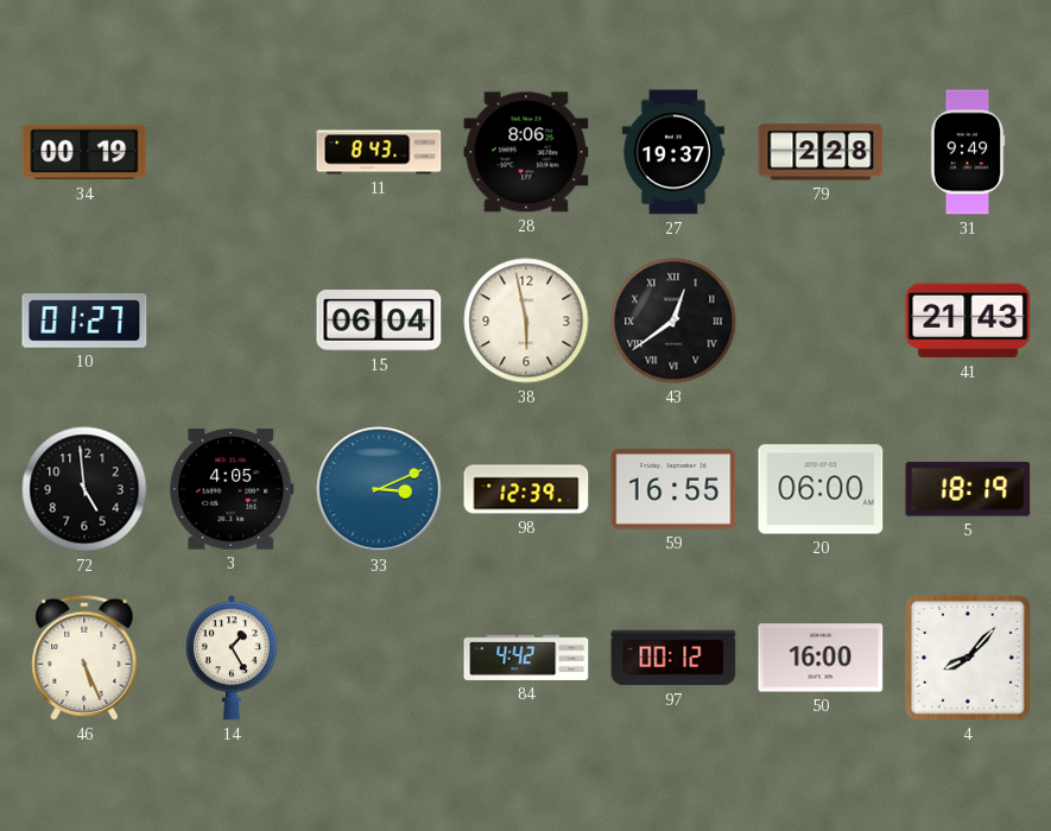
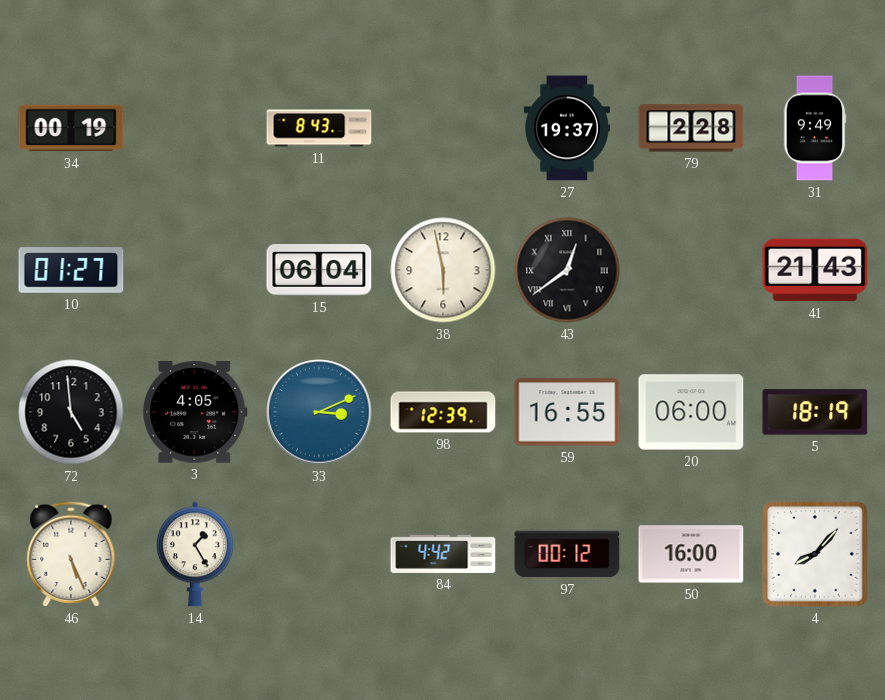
28: 8:06 -> none
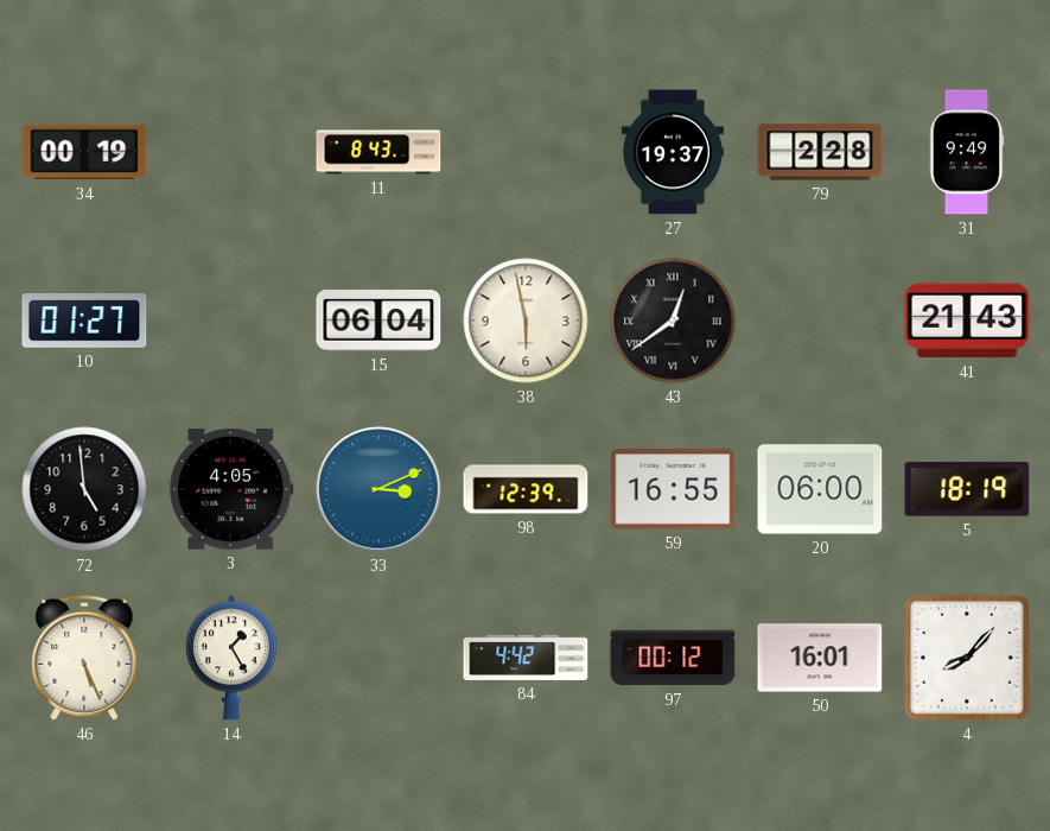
50: 16:00 -> 16:01
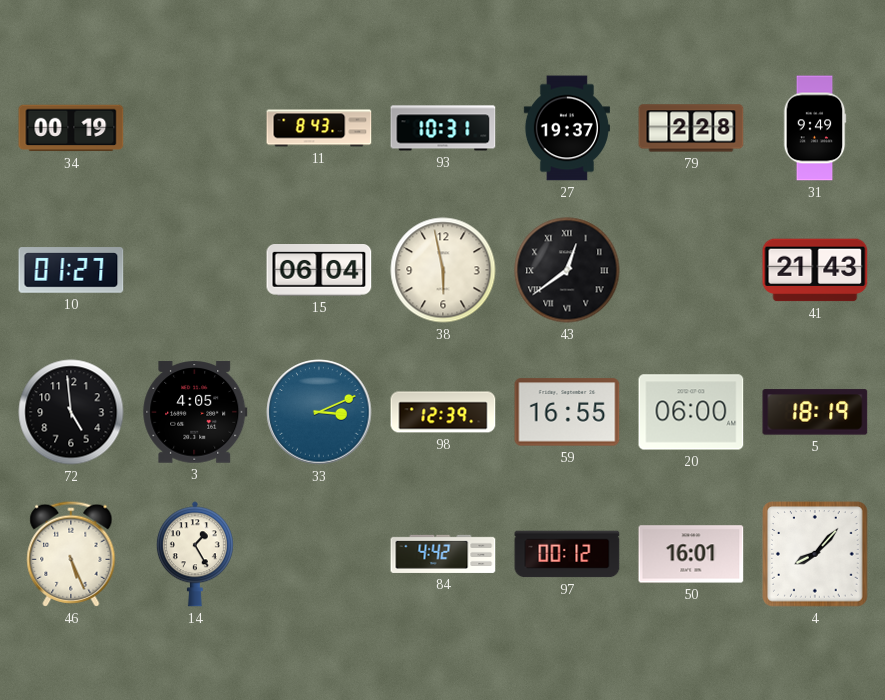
93: none -> 10:31
